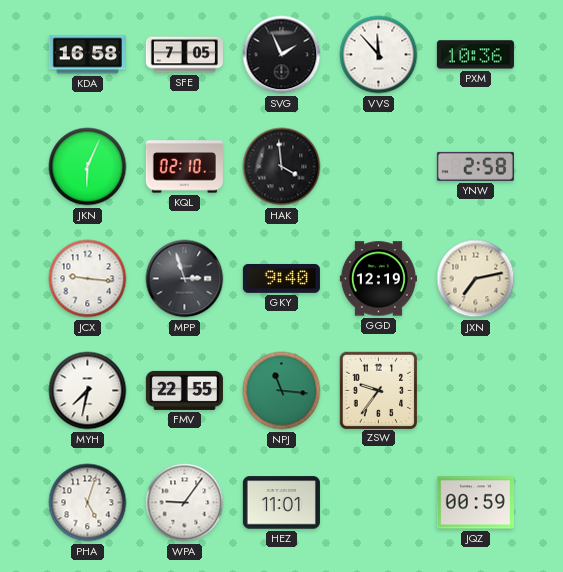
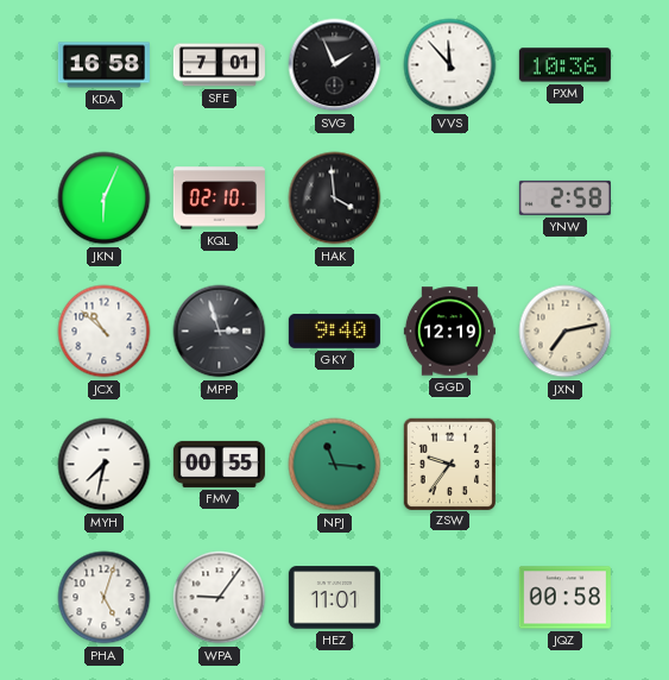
SFE: 7:05 -> 7:01
JCX: 9:16 -> 10:52
FMV: 22:55 -> 00:55
JQZ: 00:59 -> 00:58
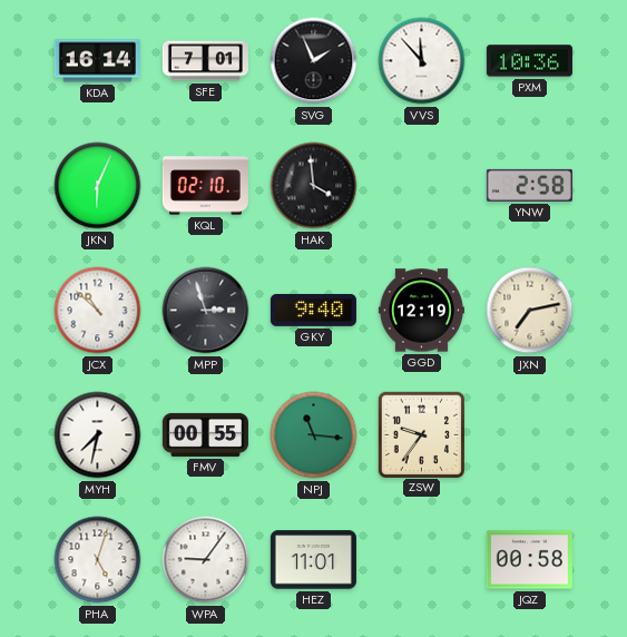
KDA: 16:58 -> 16:14
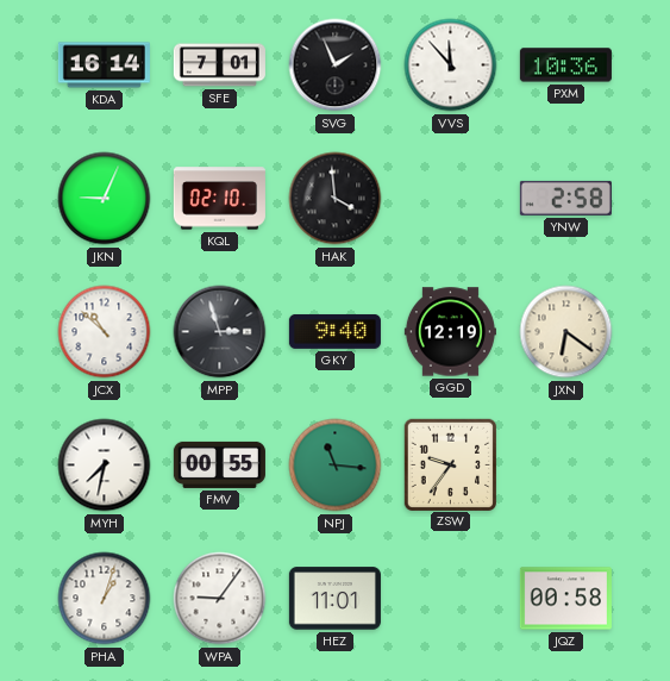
JKN: 6:04 -> 9:04
JXN: 7:13 -> 6:21
PHA: 5:03 -> 1:03
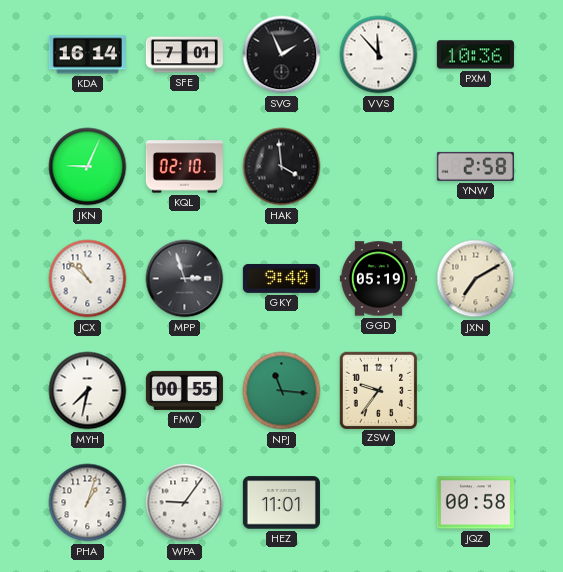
GGD: 12:19 -> 05:19
JXN: 6:21 -> 7:10
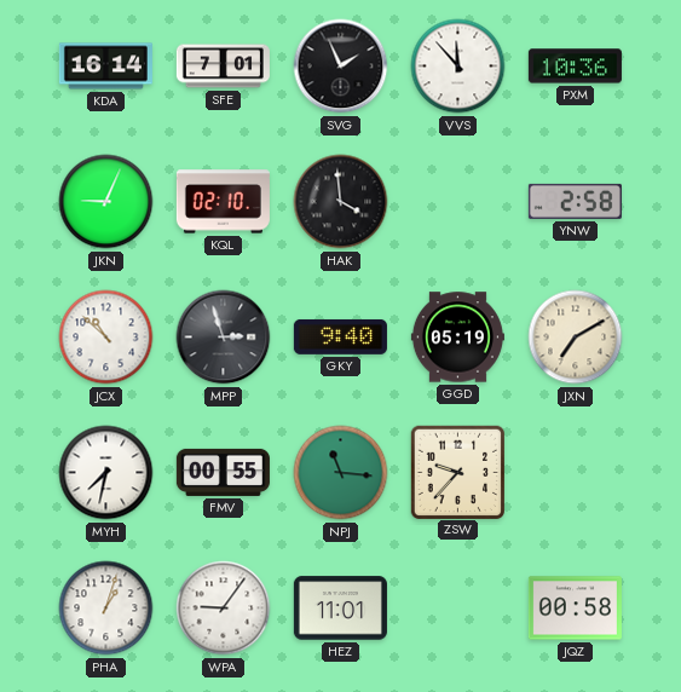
ZSW: 9:36 -> 9:37
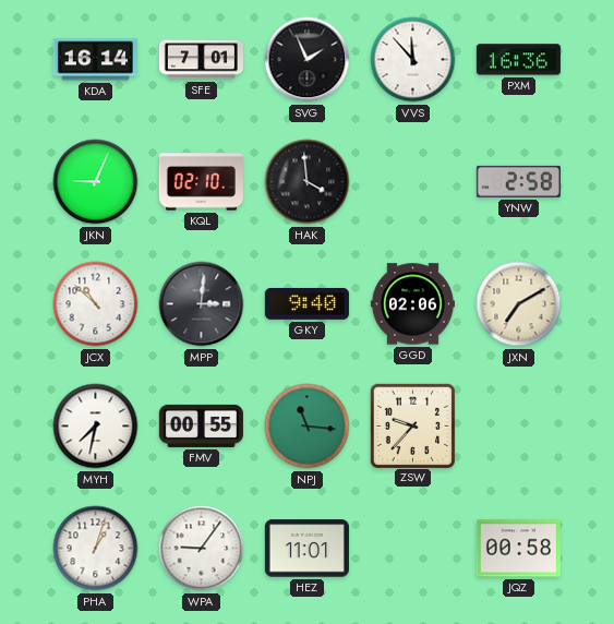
PXM: 10:36 -> 16:36
MPP: 2:57 -> 3:01
GGD: 05:19 -> 02:06
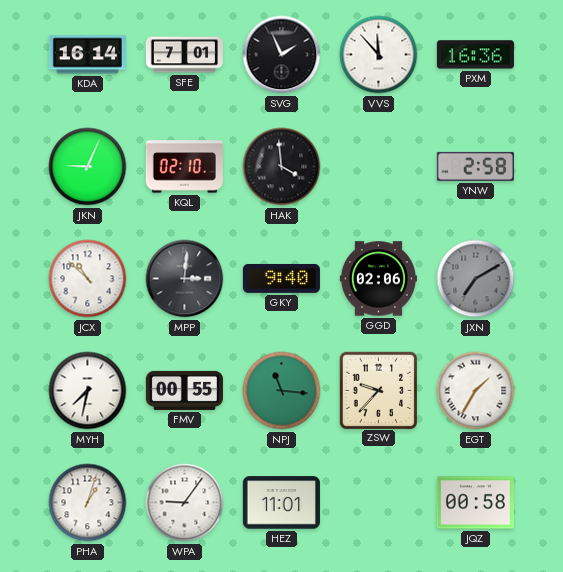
JXN dial: cream -> grey
EGT: none -> 1:35
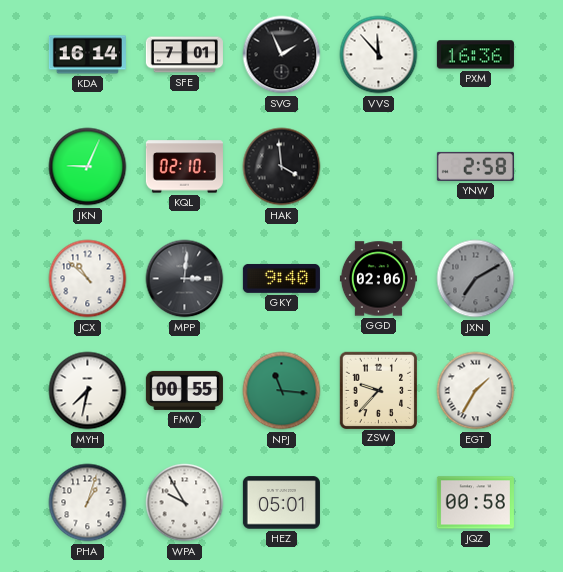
WPA: 9:06 -> 9:55
HEZ: 11:01 -> 05:01
